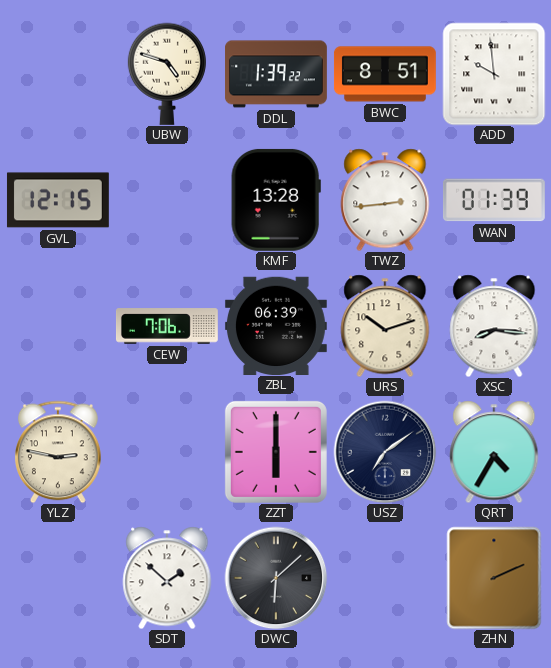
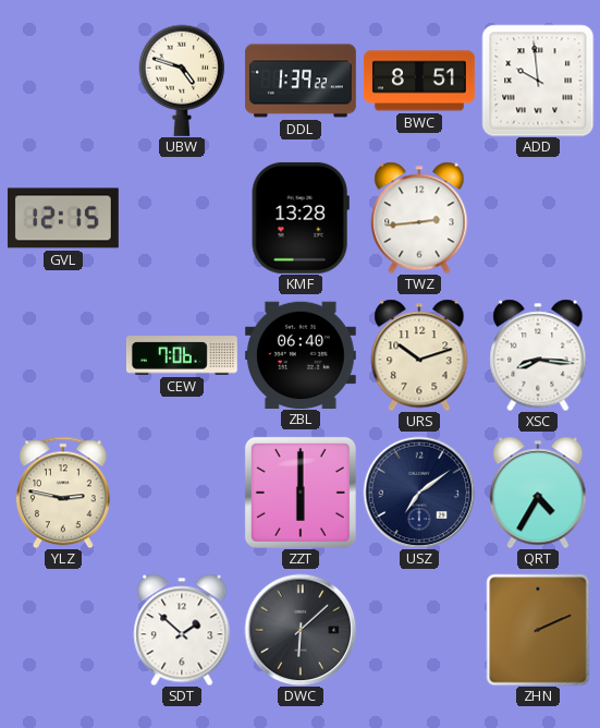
WAN: 01:39 -> none
ZBL: 06:39 -> 06:40
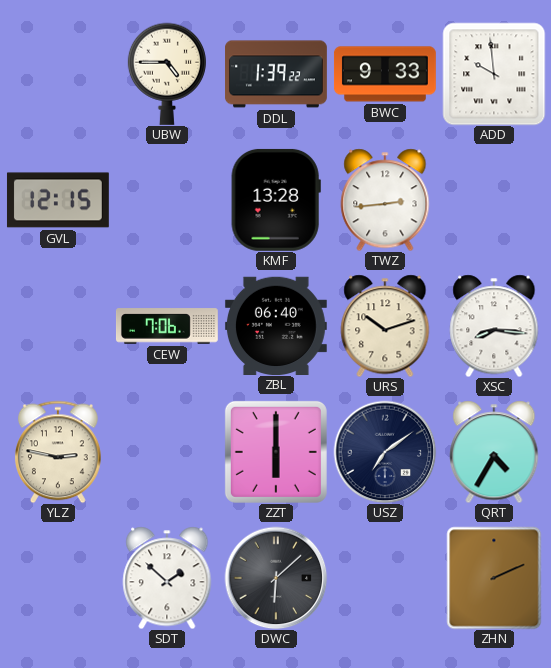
UBW: 4:48 -> 4:45
BWC: 8:51 -> 9:33
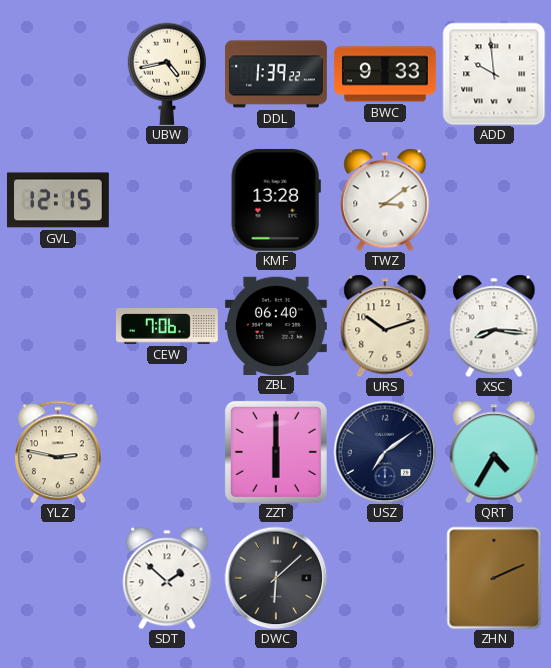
UBW: 4:45 -> 4:43
TWZ: 2:44 -> 3:09
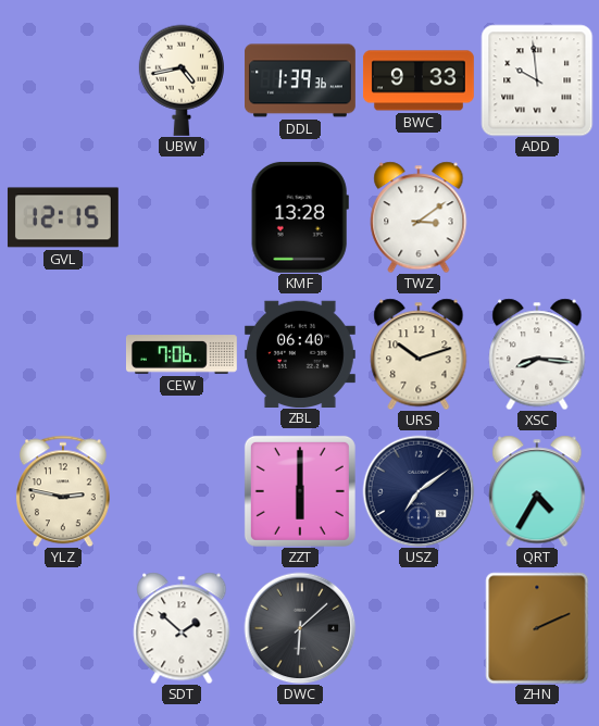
DDL: 1:39:22 -> 1:39:36
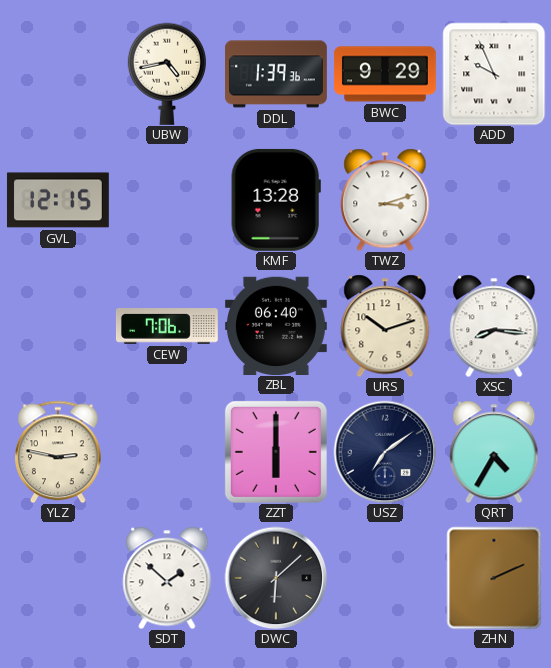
BWC: 9:33 -> 9:29
ADD: 9:59 -> 9:56
TWZ: 3:09 -> 3:12
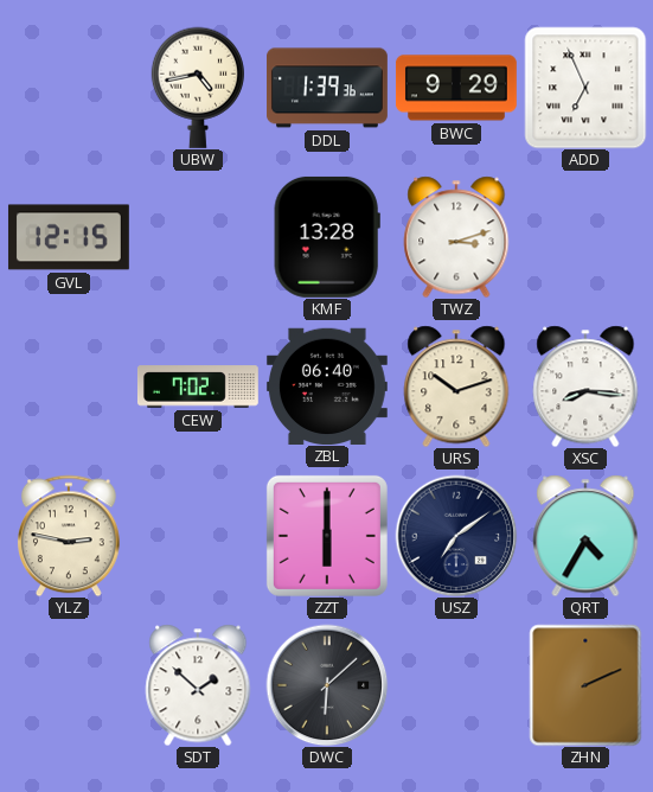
ADD: 9:56 -> 6:56
CEW: 7:06 -> 7:02
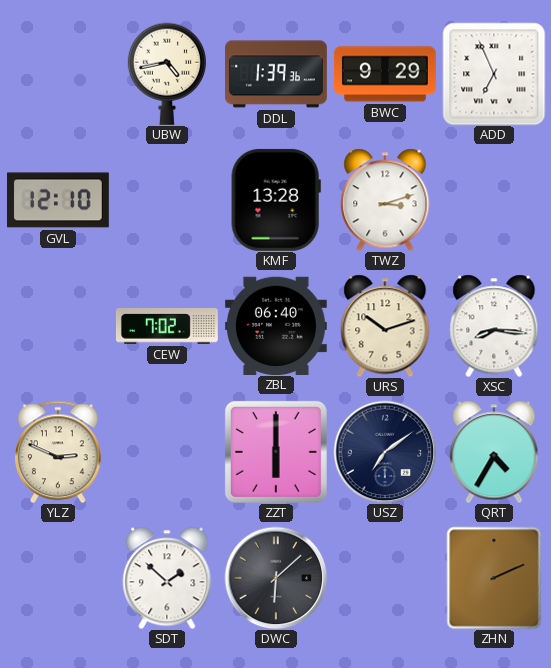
GVL: 12:15 -> 12:10
YLZ: 2:47 -> 2:49
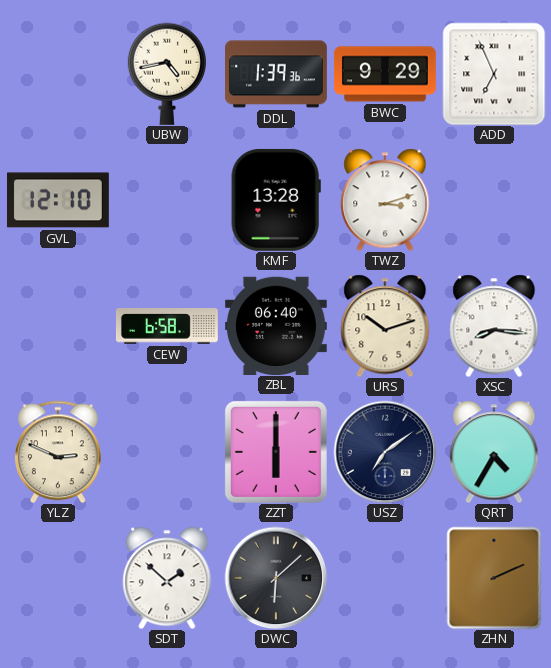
CEW: 7:02 -> 6:58
